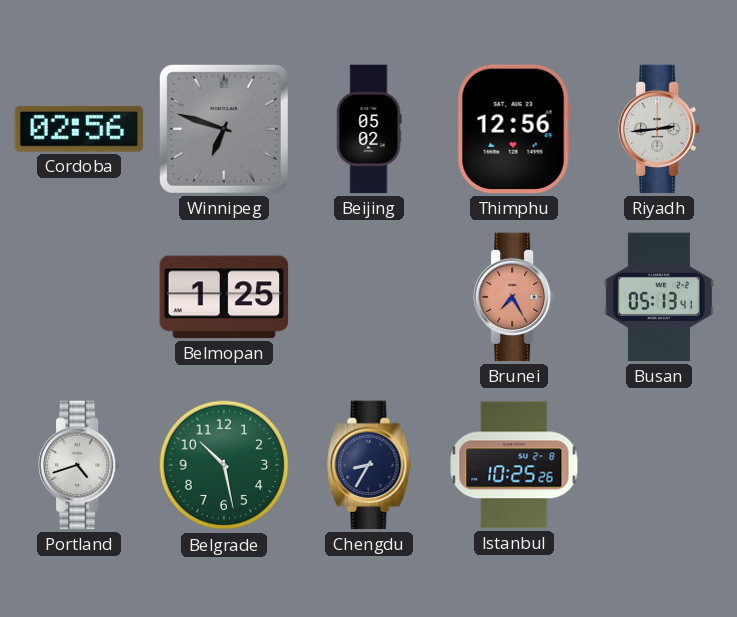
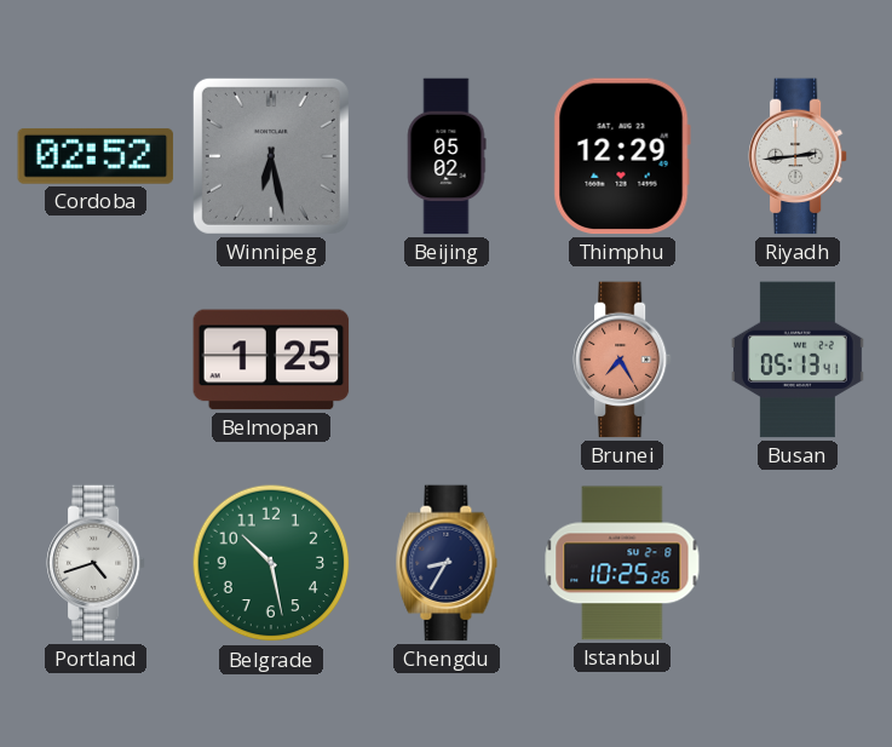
Cordoba: 02:56 -> 02:52
Winnipeg: 6:48 -> 6:28
Thimphu: 12:56 -> 12:29
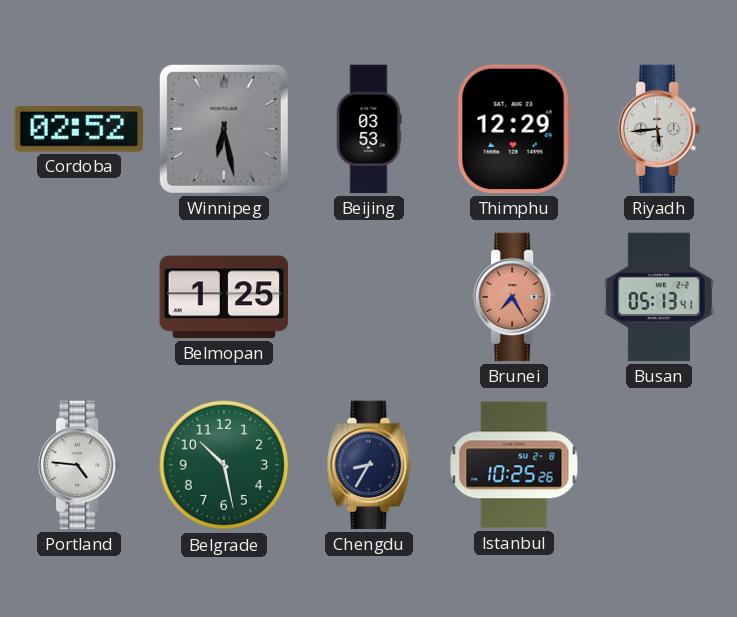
Beijing: 05:02 -> 03:53
Riyadh: 2:44 -> 5:44
Portland: 4:42 -> 4:46
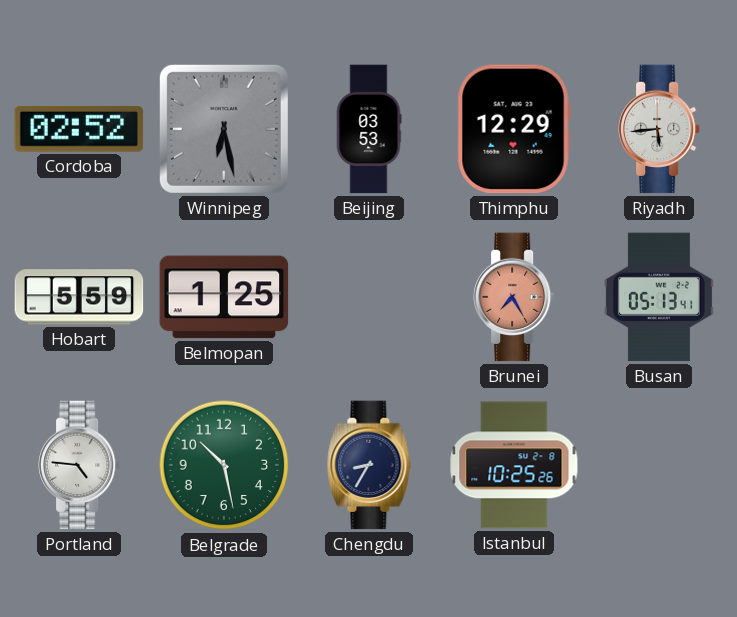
Hobart: none -> 5:59
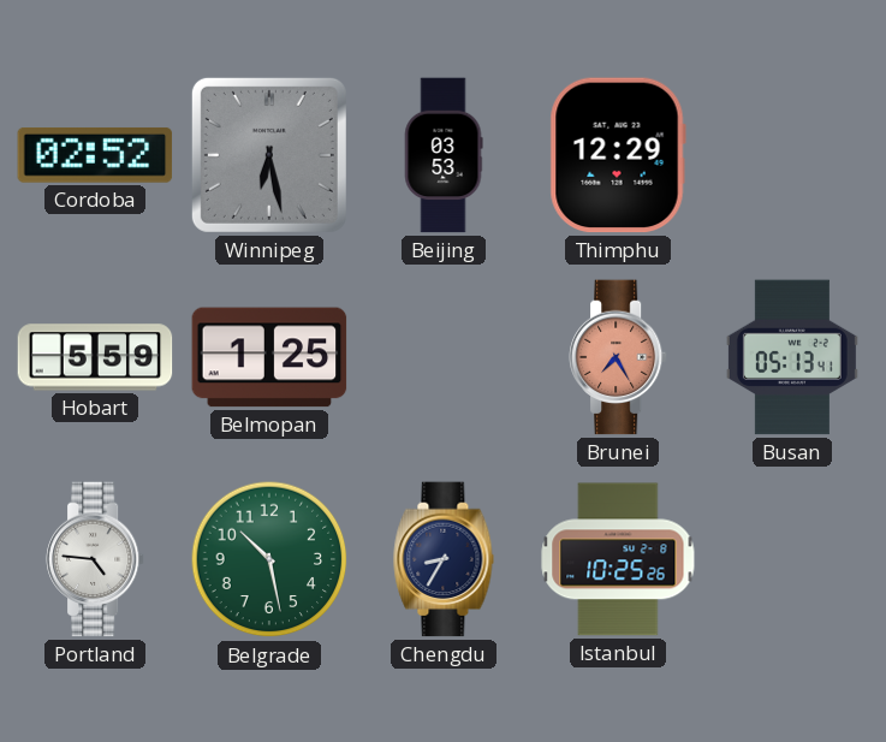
Riyadh: 5:44 -> none
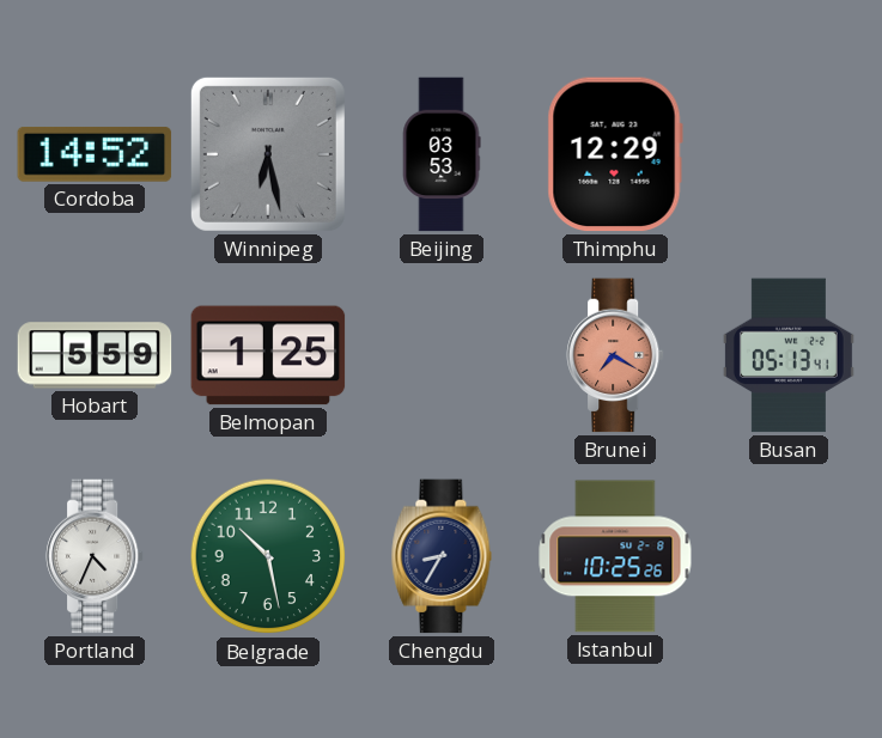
Cordoba: 02:52 -> 14:52
Brunei: 7:25 -> 7:20
Portland: 4:46 -> 4:34
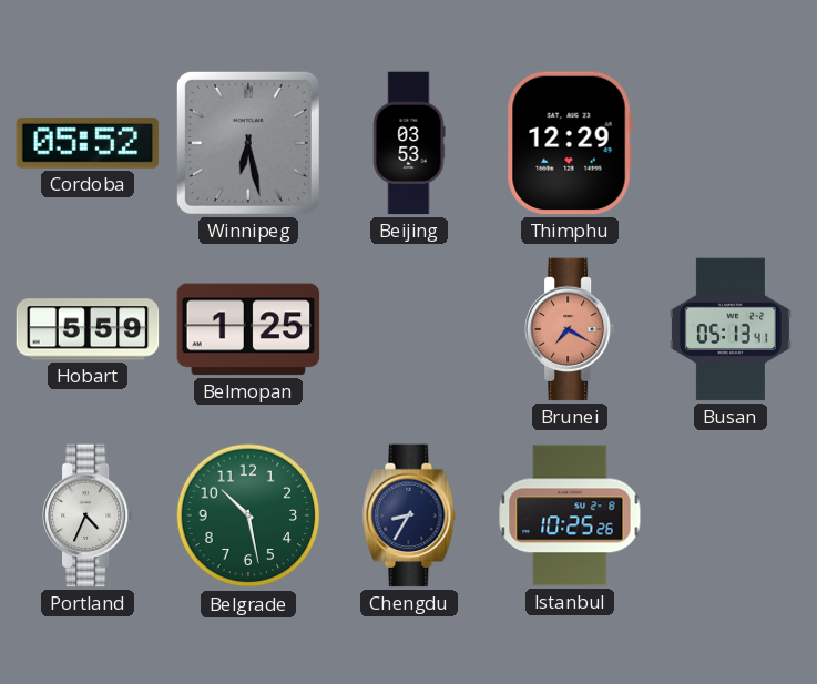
Cordoba: 14:52 -> 05:52
